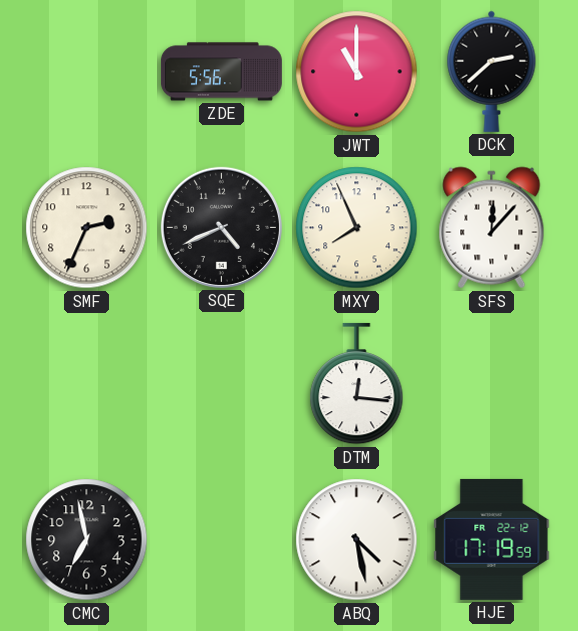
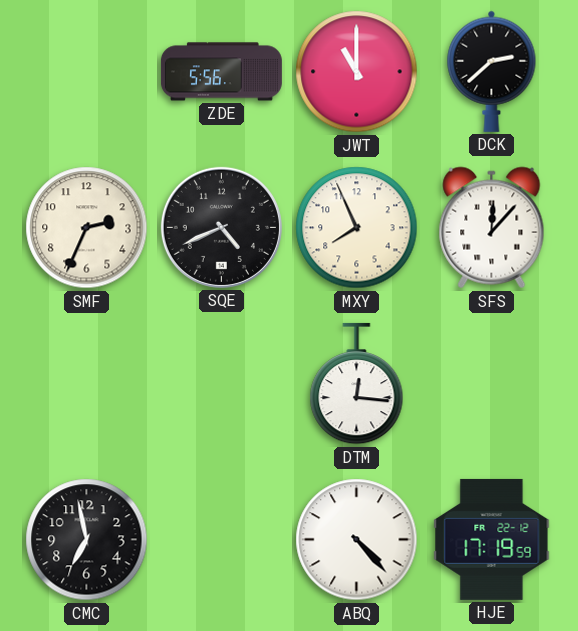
ABQ: 4:28 -> 4:23
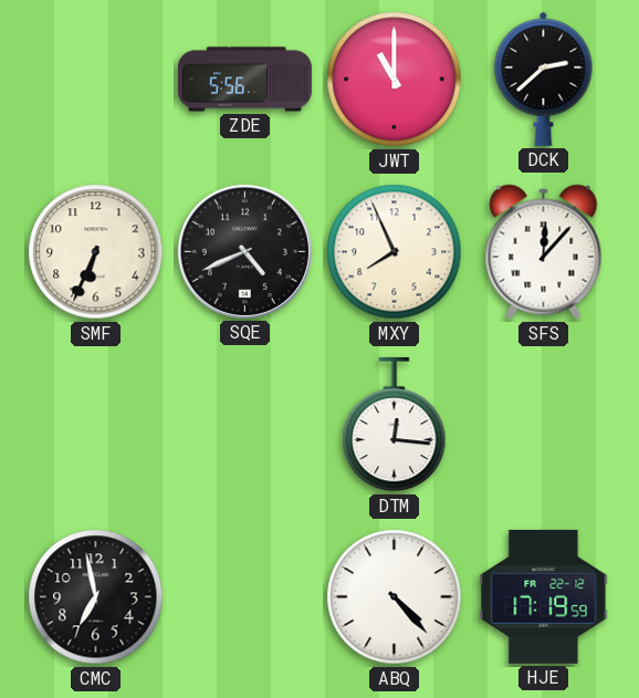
SMF: 2:34 -> 6:34
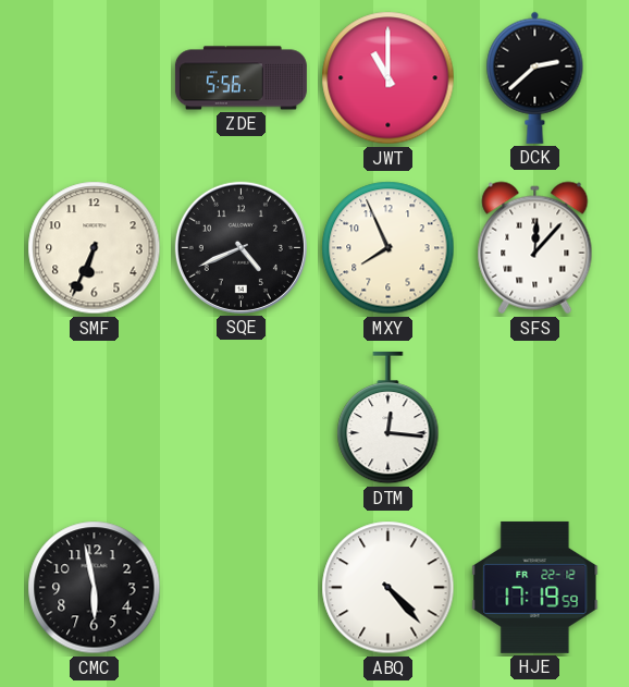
CMC: 6:58 -> 5:58
